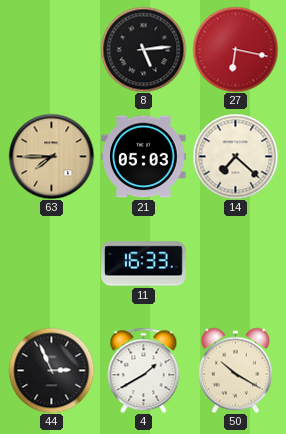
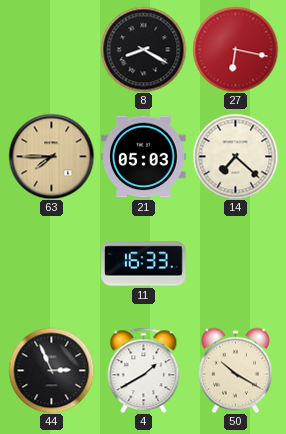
8: 5:14 -> 8:20
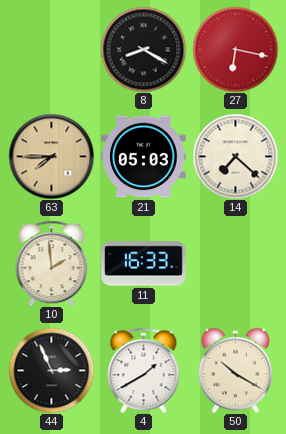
10: none -> 1:59
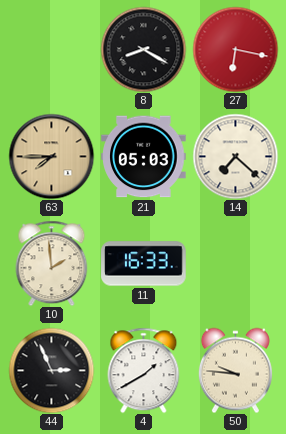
50: 10:20 -> 9:46
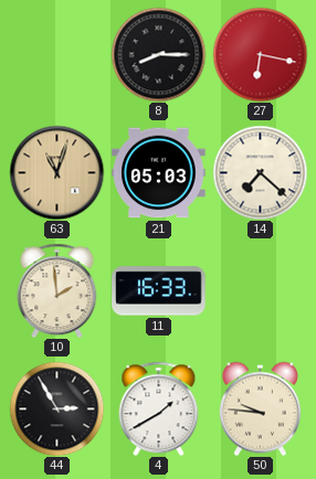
8: 8:20 -> 8:15
63: 7:45 -> 11:03
44: 2:56 -> 2:55
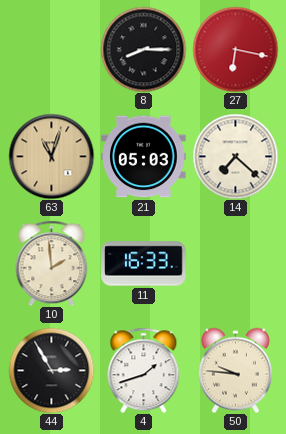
4: 1:40 -> 1:42
